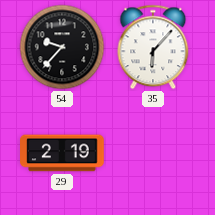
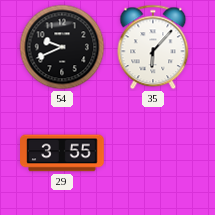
54: 9:37 -> 9:41
29: 2:19 -> 3:55
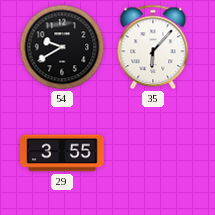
54: 9:41 -> 9:40
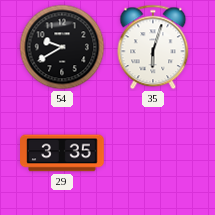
35: 6:07 -> 6:03
29: 3:55 -> 3:35
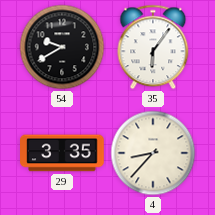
35: 6:03 -> 6:06
4: none -> 8:37
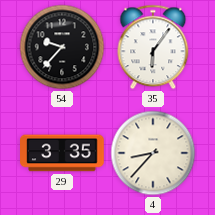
54: 9:40 -> 9:37
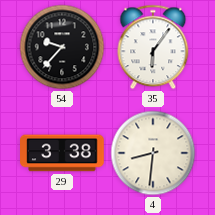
29: 3:35 -> 3:38
4: 8:37 -> 8:31
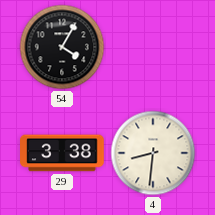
54: 9:37 -> 4:05
35: 6:06 -> none
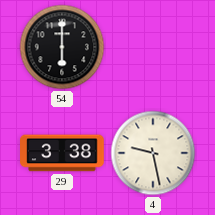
54: 4:05 -> 6:00
4: 8:31 -> 9:28
